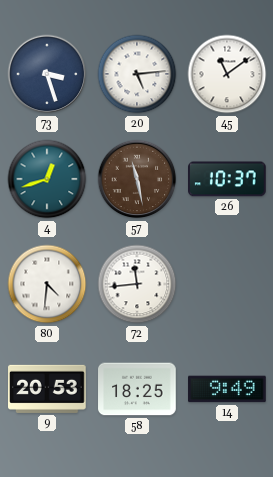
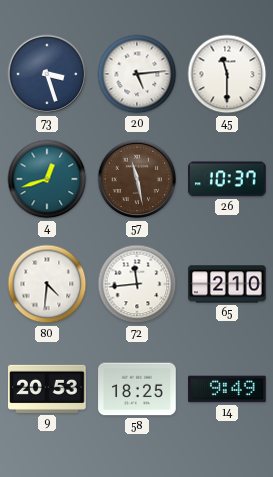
45: 11:09 -> 11:30
65: none -> 2:10
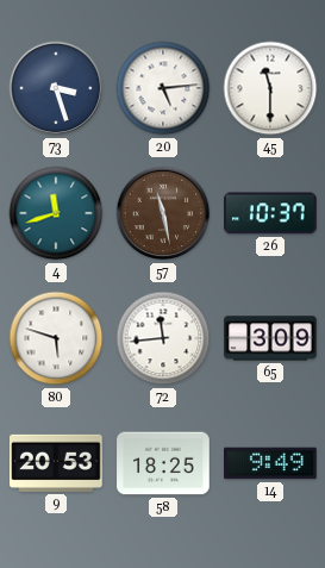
4: 12:42 -> 11:42
80: 4:31 -> 5:48
65: 2:10 -> 3:09
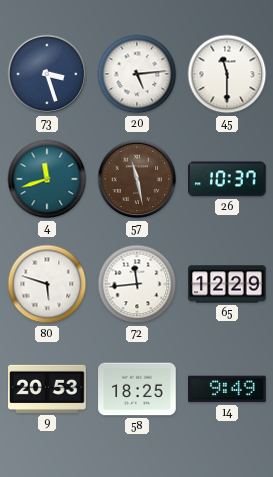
65: 3:09 -> 12:29
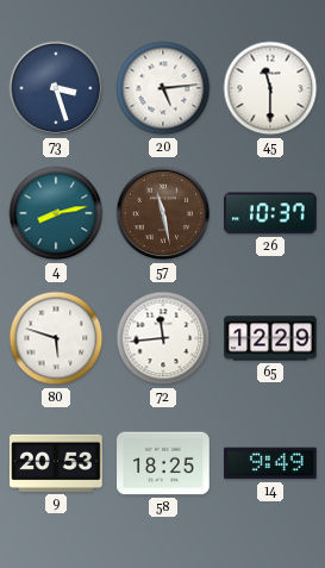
4: 11:42 -> 8:13
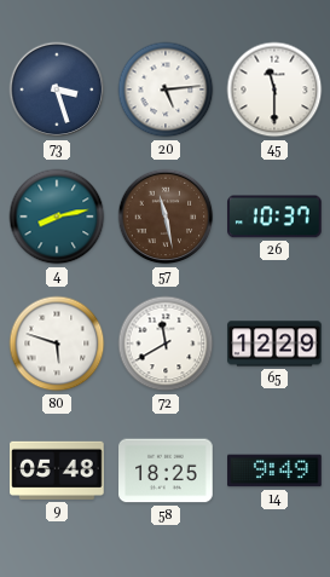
72: 11:44 -> 11:40
9: 20:53 -> 05:48
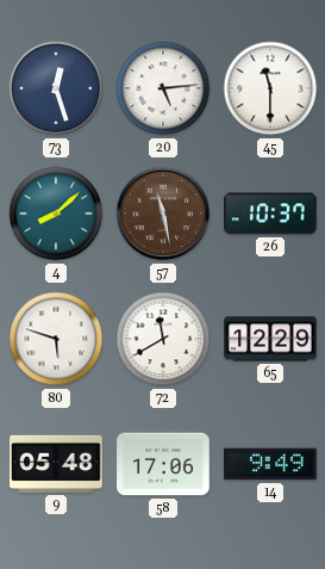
73: 3:27 -> 12:27
4: 8:13 -> 8:08
58: 18:25 -> 17:06
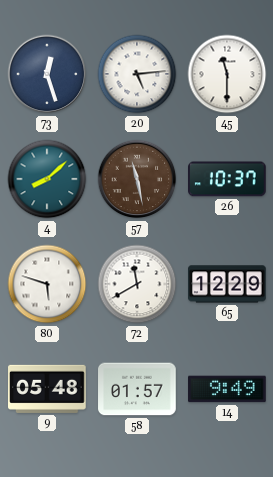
58: 17:06 -> 01:57
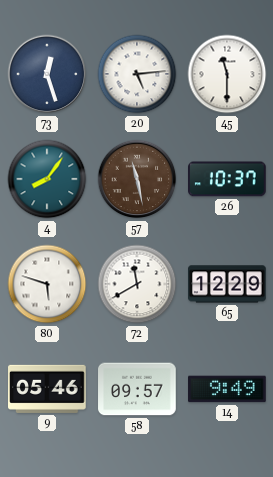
4: 8:08 -> 8:06
9: 05:48 -> 05:46
58: 01:57 -> 09:57
